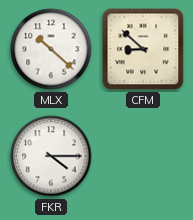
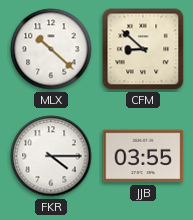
JJB: none -> 03:55
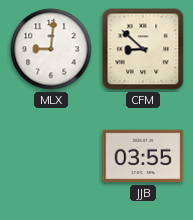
MLX: 10:22 -> 9:01
FKR: 4:15 -> none
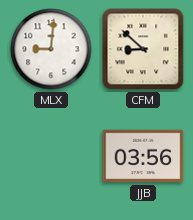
JJB: 03:55 -> 03:56
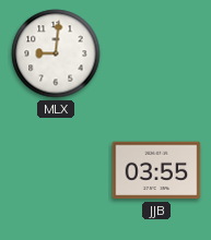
CFM: 8:52 -> none
JJB: 03:56 -> 03:55
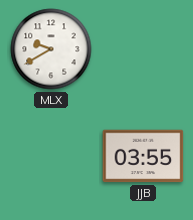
MLX: 9:01 -> 9:40
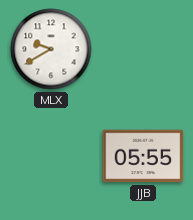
JJB: 03:55 -> 05:55
